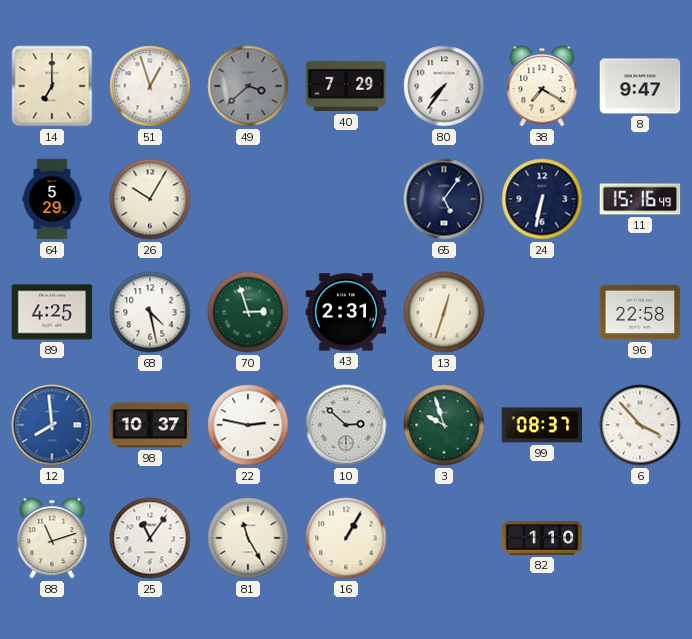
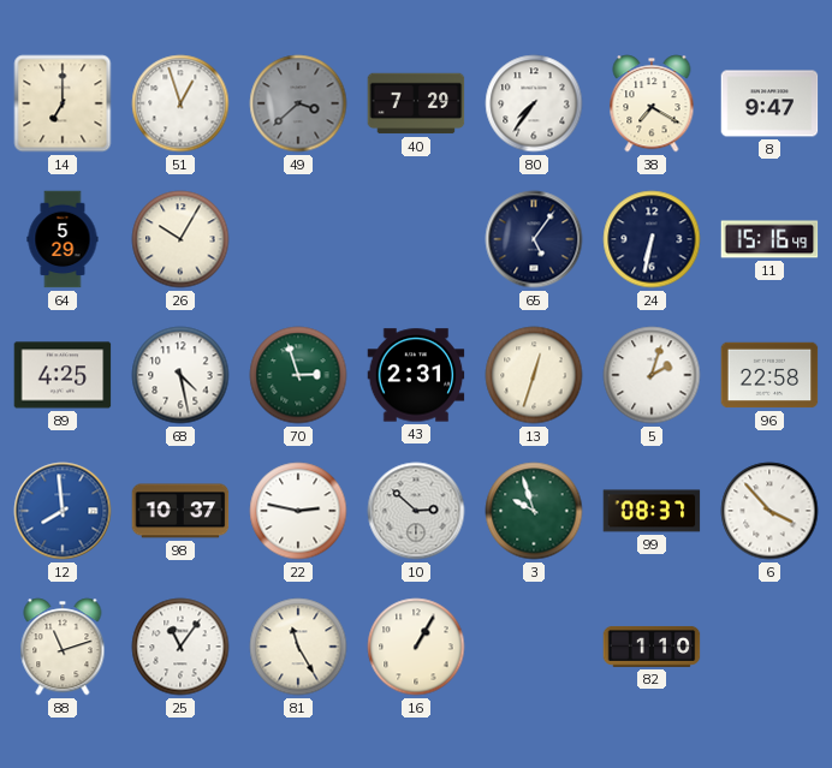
5: none -> 2:03
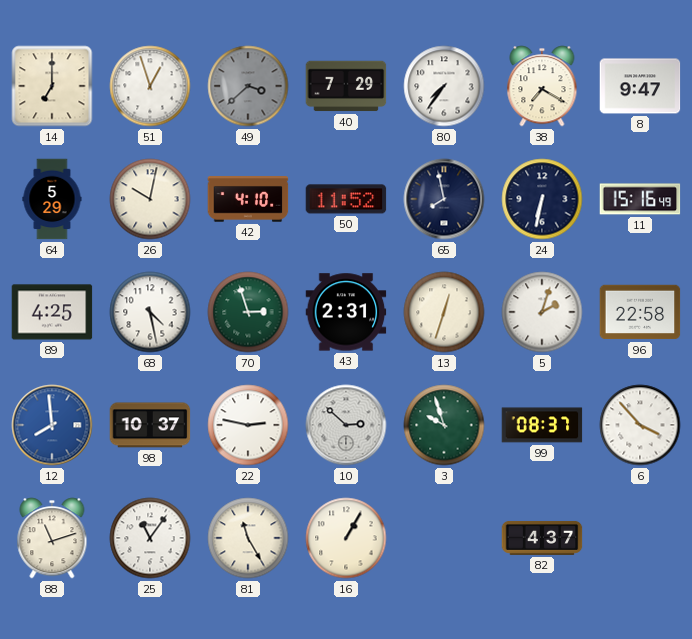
26: 10:05 -> 10:02
42: none -> 4:10
50: none -> 11:52
65: 5:06 -> 7:58
82: 1:10 -> 4:37
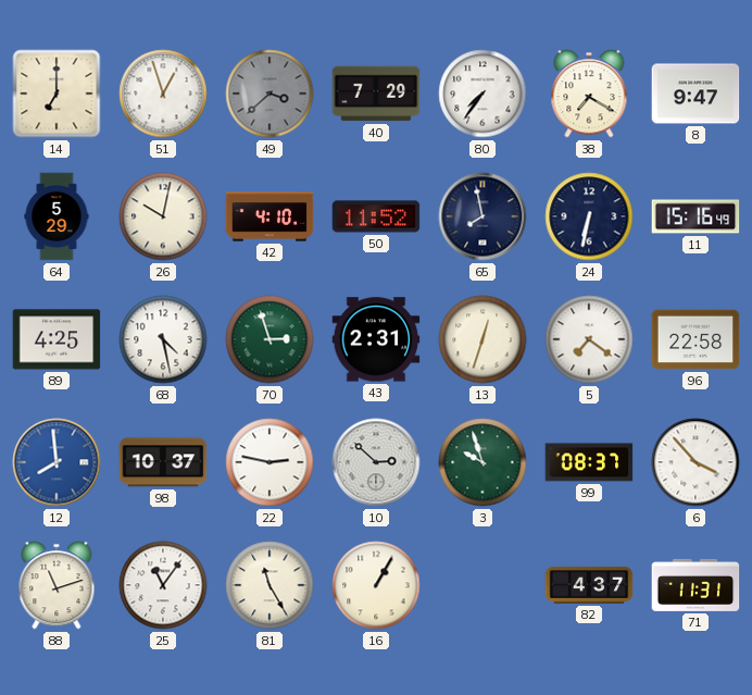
5: 2:03 -> 7:21
71: none -> 11:31
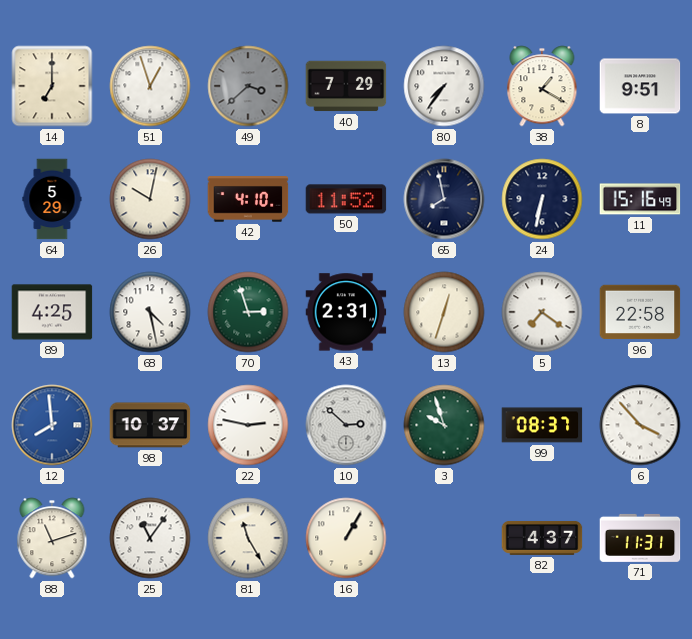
38: 7:20 -> 1:20
8: 9:47 -> 9:51
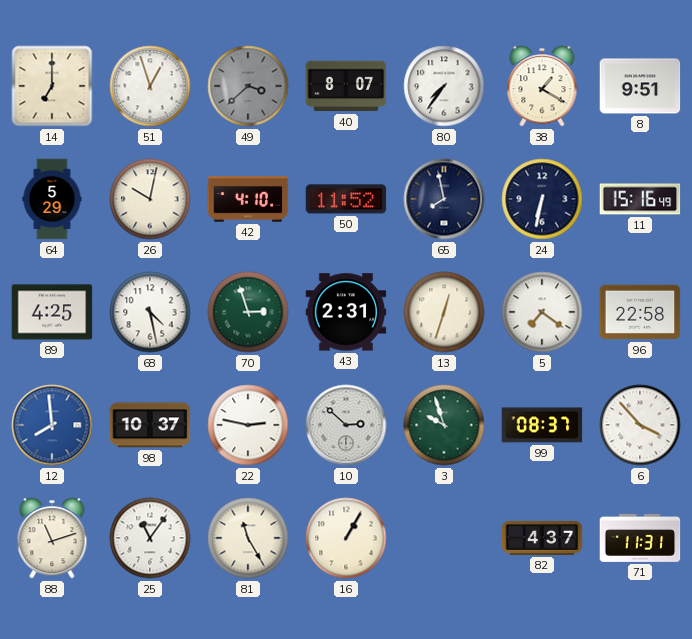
40: 7:29 -> 8:07
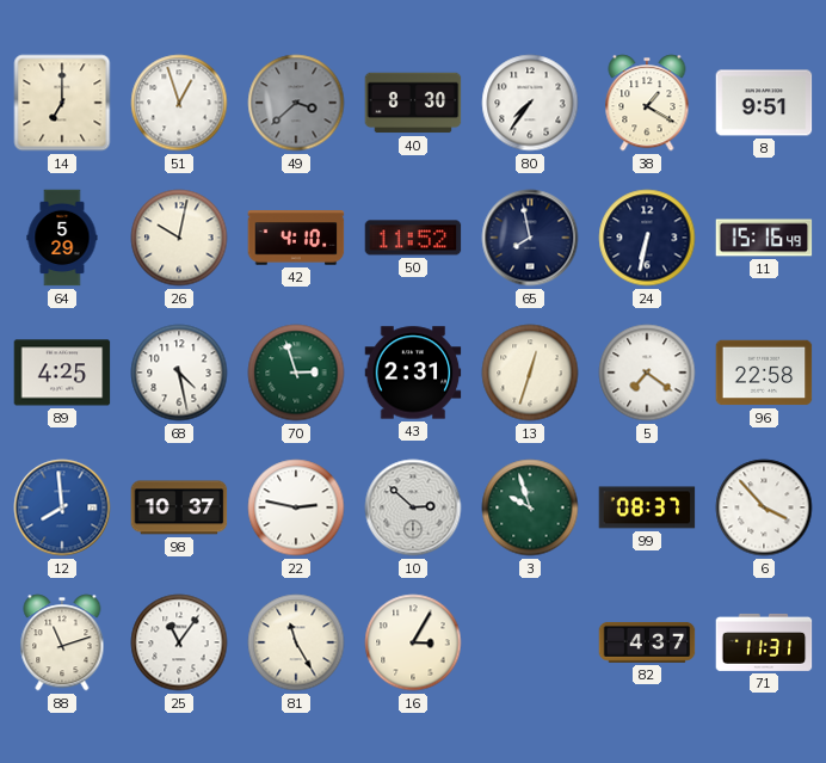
40: 8:07 -> 8:30
16: 1:05 -> 3:05
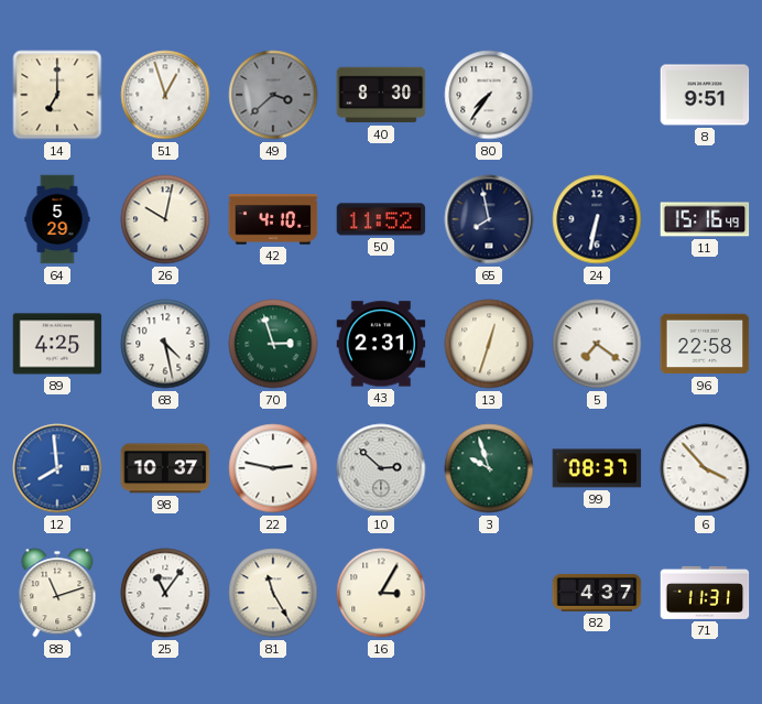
38: 1:20 -> none
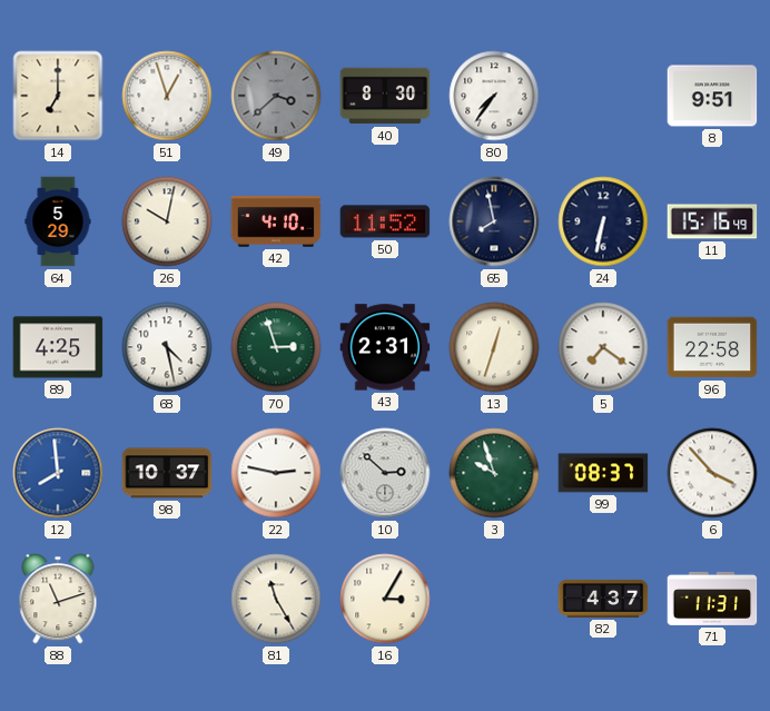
25: 11:06 -> none
